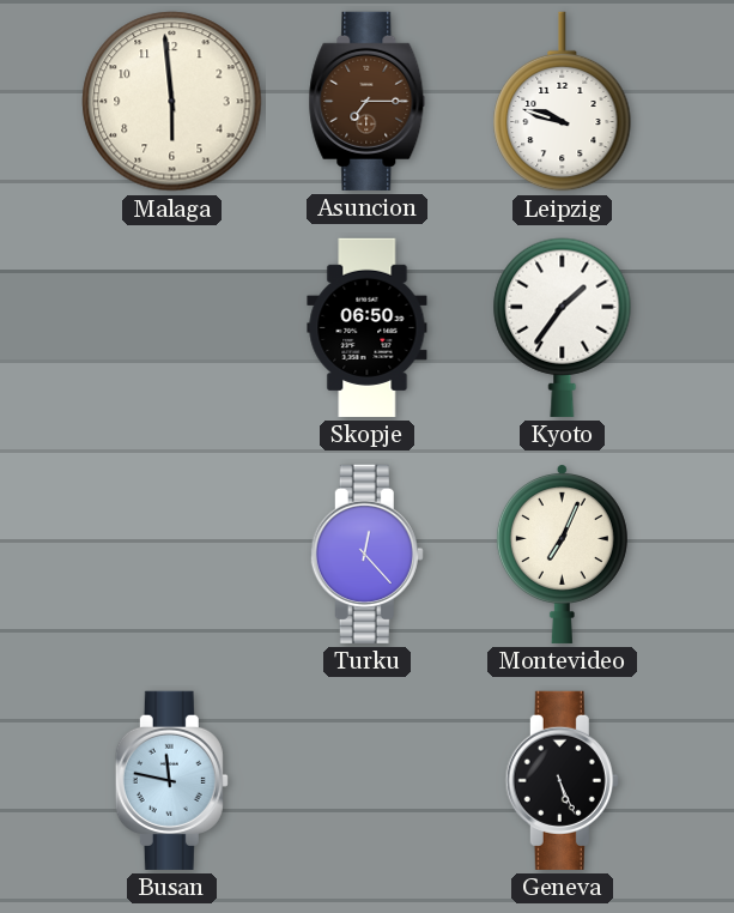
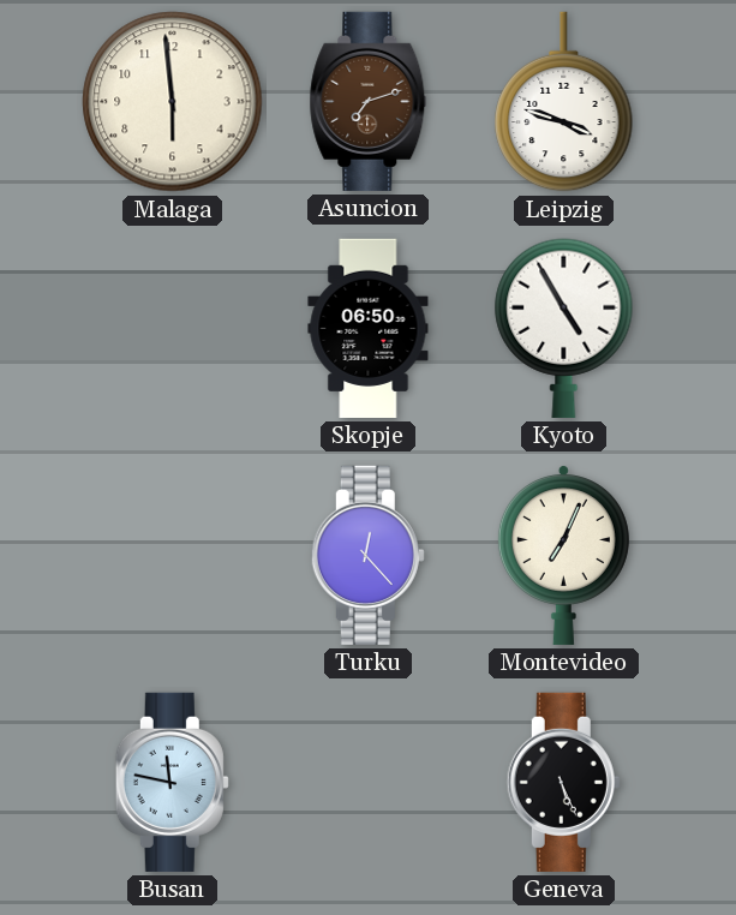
Asuncion: 7:15 -> 7:12
Leipzig: 9:48 -> 3:48
Kyoto: 1:36 -> 4:55
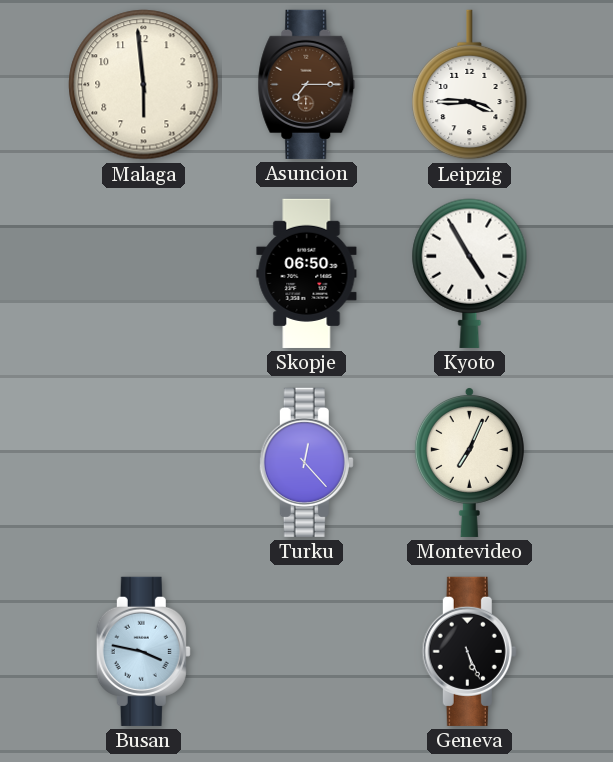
Asuncion: 7:12 -> 7:15
Leipzig: 3:48 -> 3:45
Busan: 11:47 -> 3:47
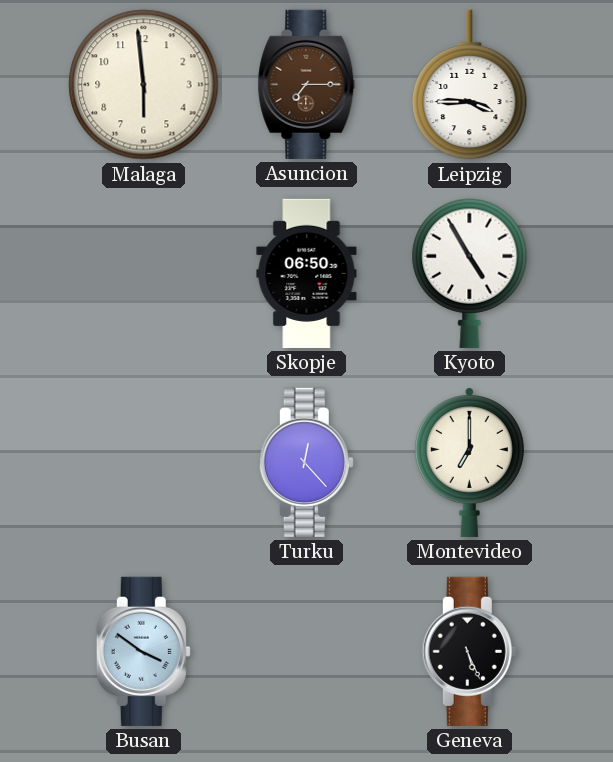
Montevideo: 7:04 -> 7:00
Busan: 3:47 -> 3:51
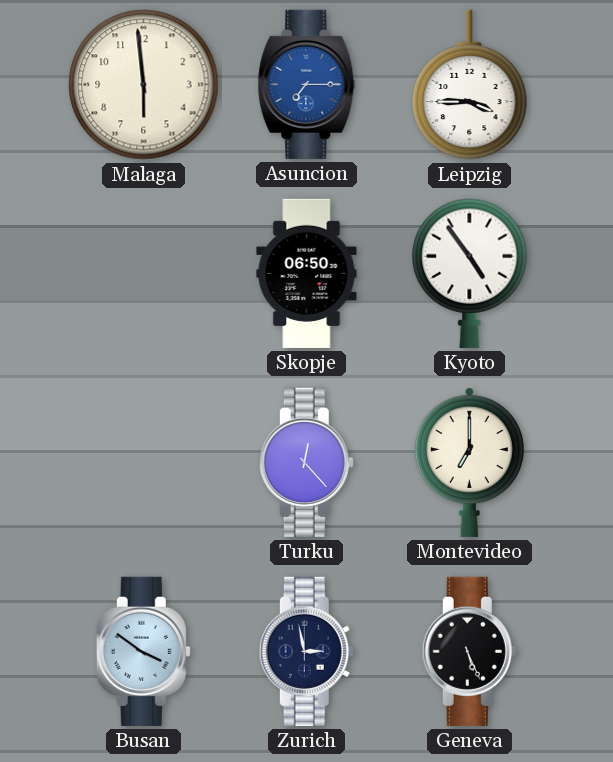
Asuncion dial: brown -> blue
Kyoto: 4:55 -> 4:54
Zurich: none -> 2:58
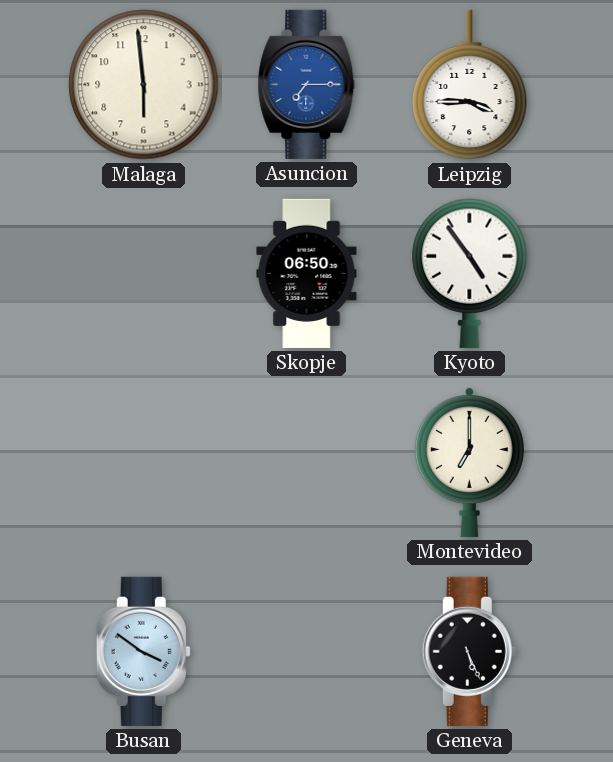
Turku: 12:23 -> none
Zurich: 2:58 -> none
